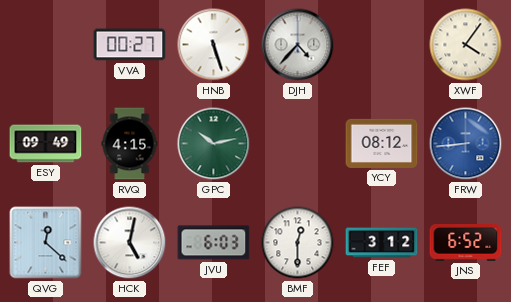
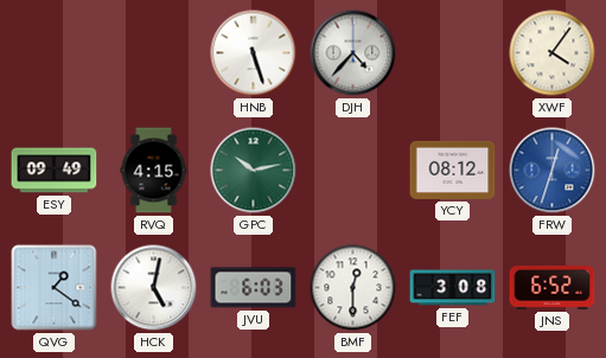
VVA: 00:27 -> none
FRW: 8:44 -> 12:33
QVG: 12:22 -> 1:21
FEF: 3:12 -> 3:08
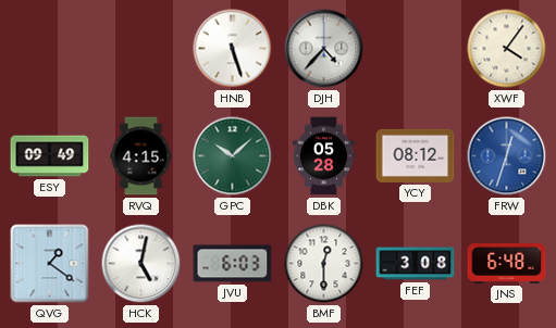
GPC: 10:13 -> 10:08
DBK: none -> 05:28
JNS: 6:52 -> 6:48
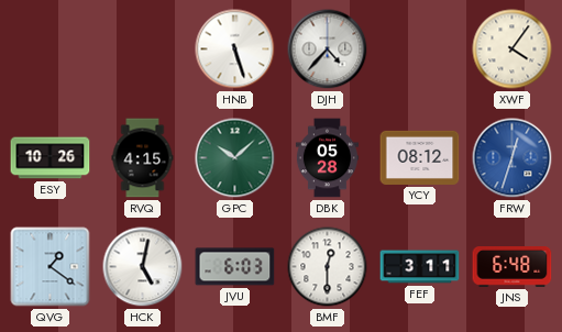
ESY: 09:49 -> 10:26
FEF: 3:08 -> 3:11
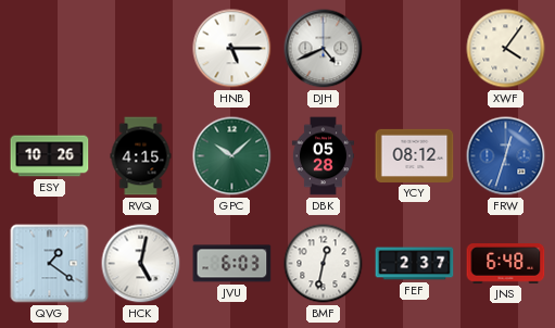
HNB: 5:27 -> 5:15
DJH: 4:37 -> 4:41
BMF: 12:30 -> 12:32
FEF: 3:11 -> 2:37
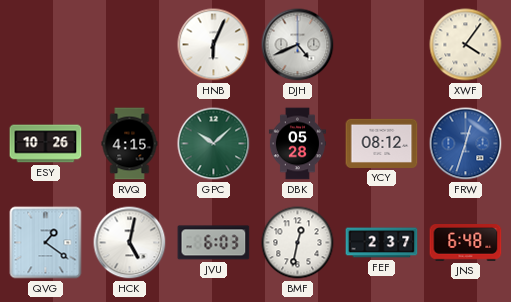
HNB: 5:15 -> 6:04
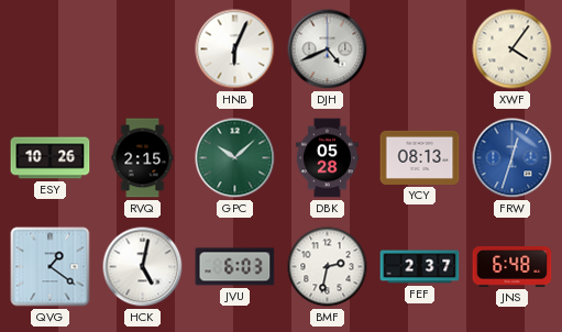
RVQ: 4:15 -> 2:15
YCY: 08:12 -> 08:13
BMF: 12:32 -> 2:32
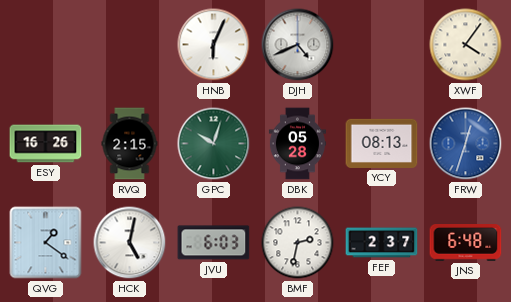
ESY: 10:26 -> 16:26
GPC: 10:08 -> 10:03
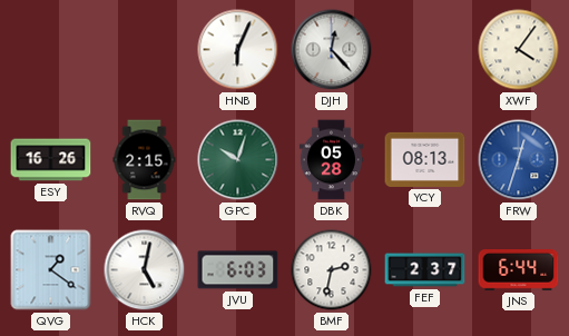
DJH: 4:41 -> 12:23
JNS: 6:48 -> 6:44
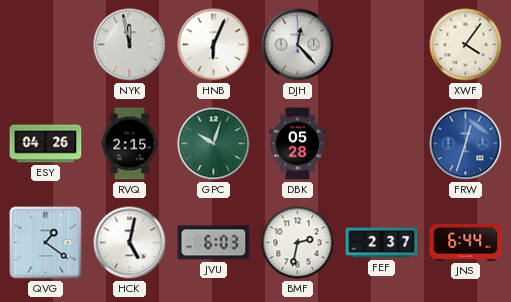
NYK: none -> 11:58
ESY: 16:26 -> 04:26
YCY: 08:13 -> none
